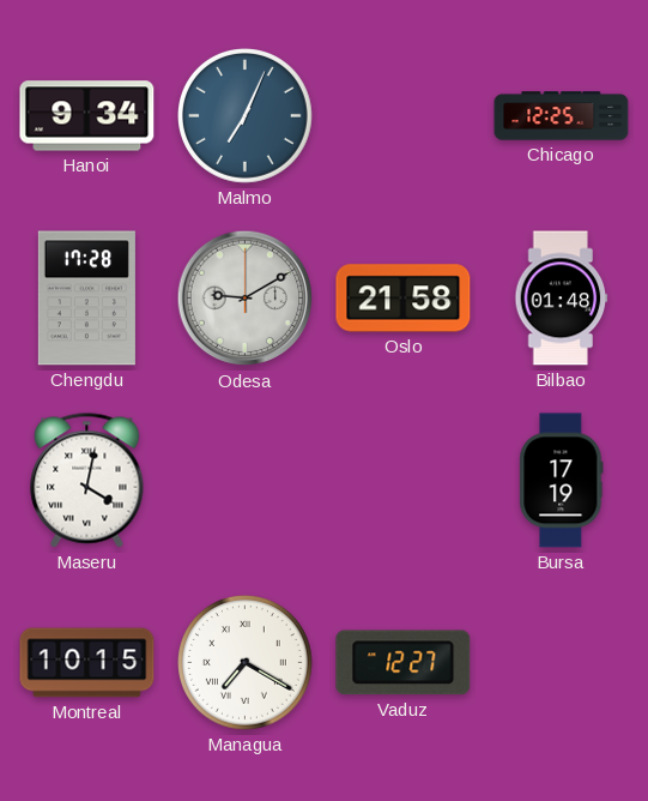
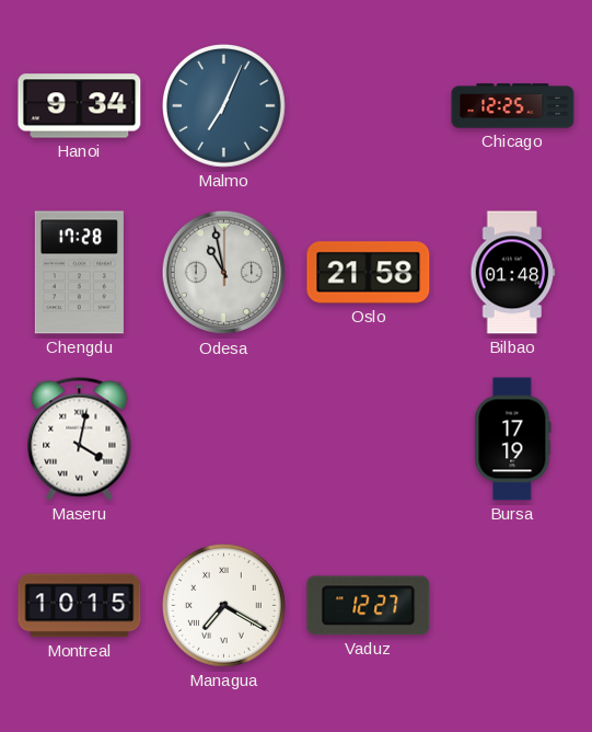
Odesa: 9:10 -> 10:58
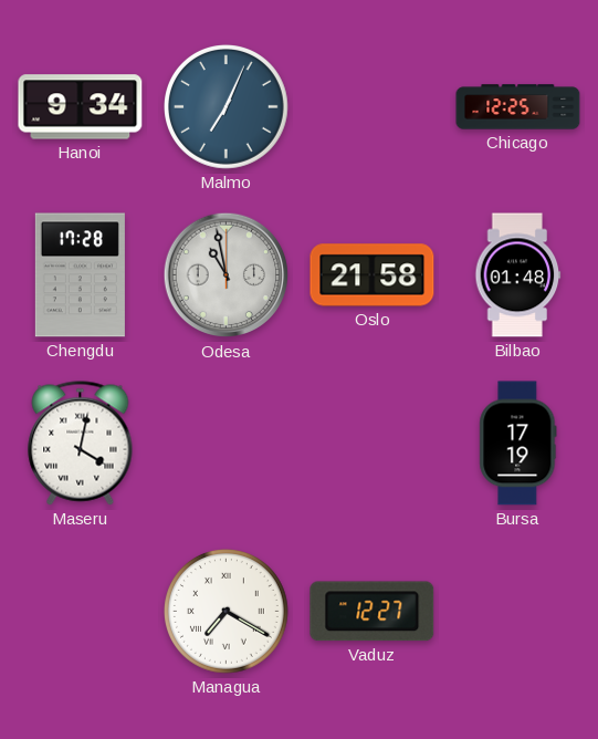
Montreal: 10:15 -> none
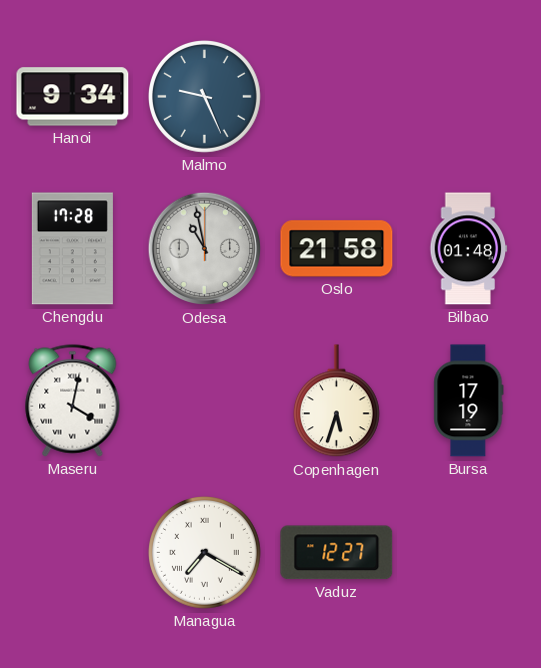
Malmo: 7:04 -> 9:26
Chicago: 12:25 -> none
Copenhagen: none -> 5:33
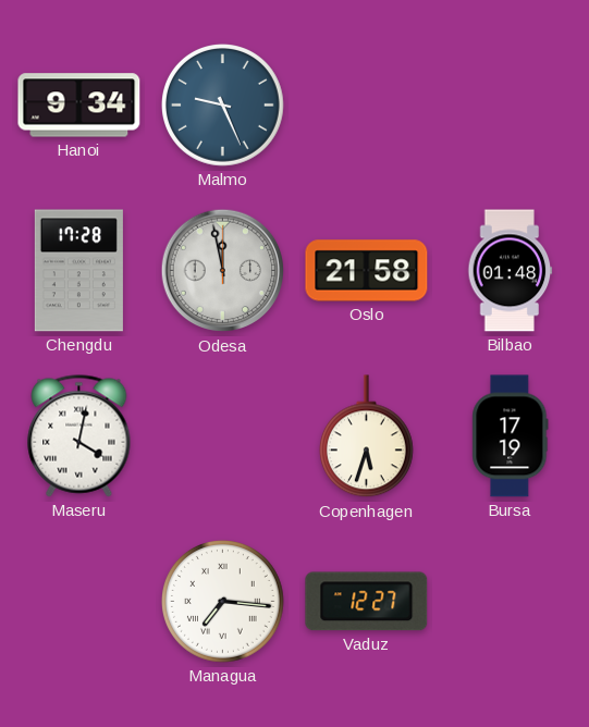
Odesa: 10:58 -> 11:58
Managua: 7:20 -> 7:16
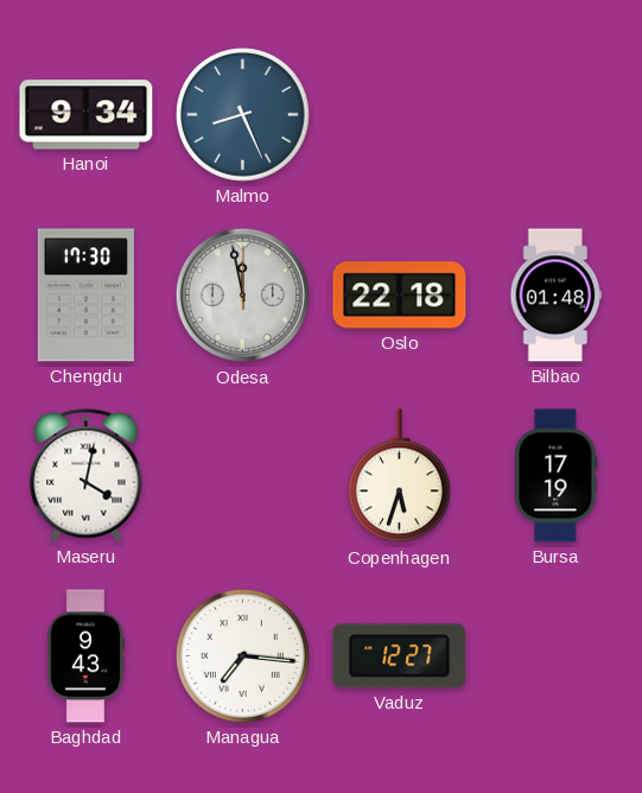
Malmo: 9:26 -> 8:26
Chengdu: 17:28 -> 17:30
Oslo: 21:58 -> 22:18
Baghdad: none -> 9:43
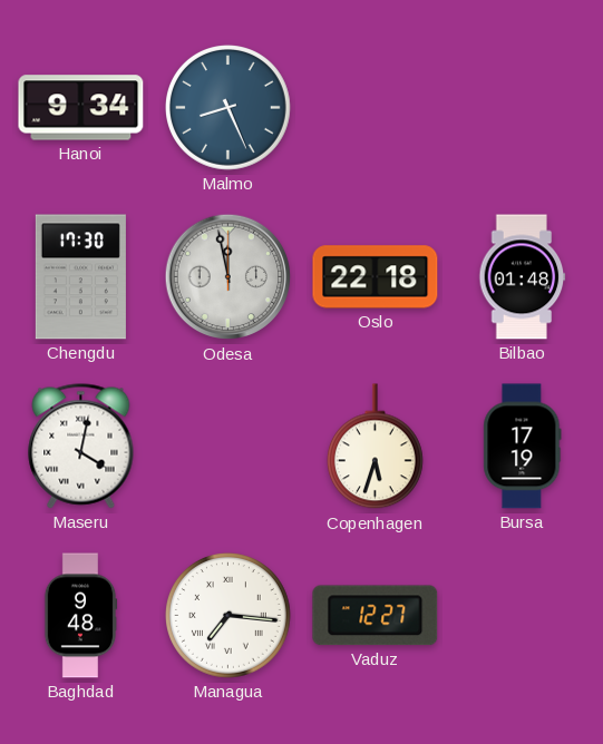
Baghdad: 9:43 -> 9:48
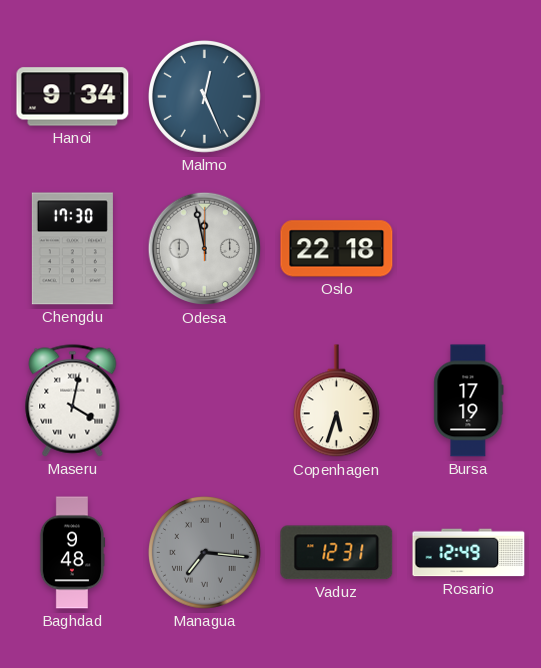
Malmo: 8:26 -> 12:26
Bilbao: 01:48 -> none
Managua dial: white -> grey
Vaduz: 12:27 -> 12:31
Rosario: none -> 12:49
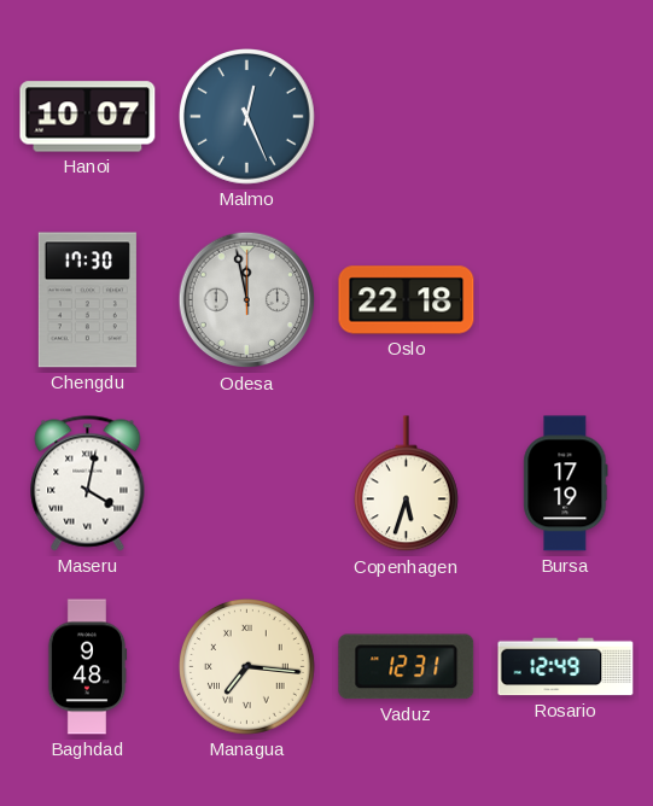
Hanoi: 9:34 -> 10:07
Managua dial: grey -> cream
